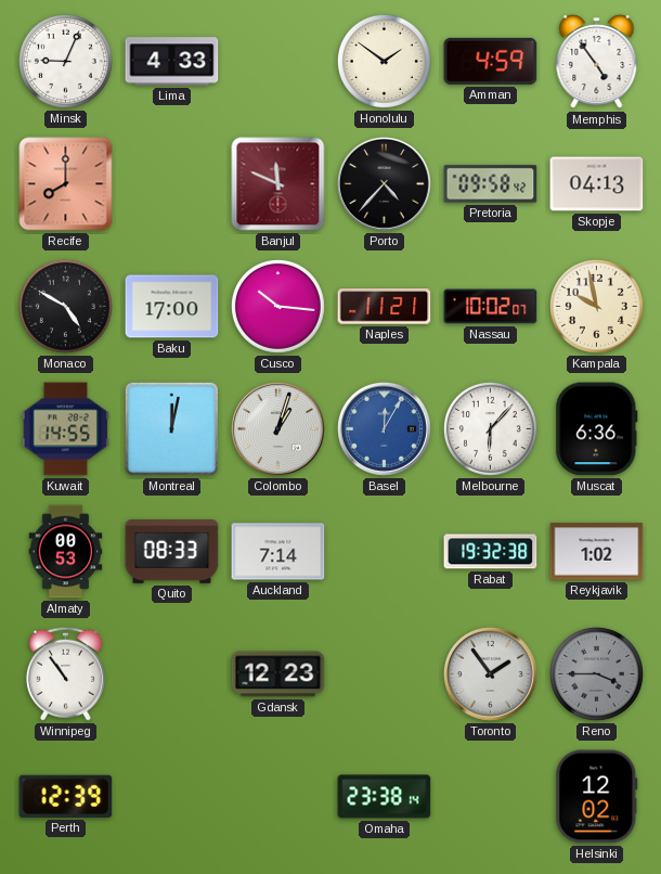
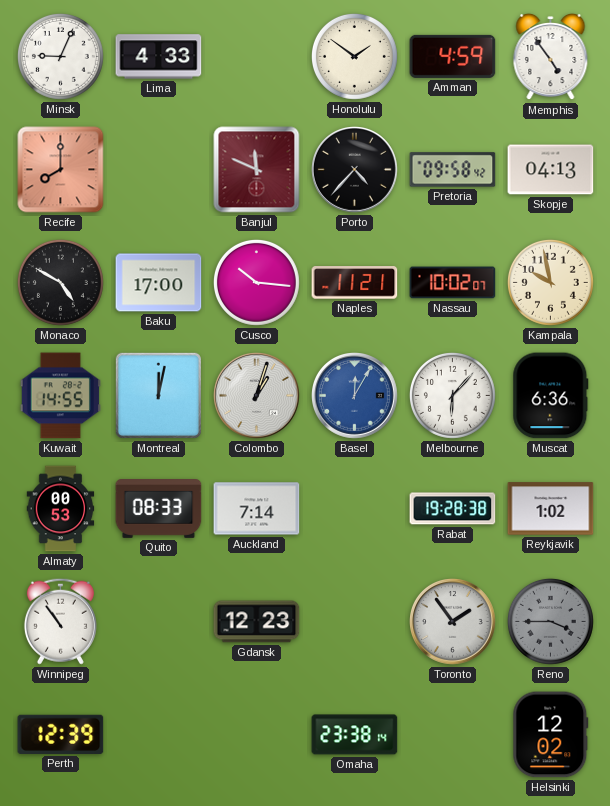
Rabat: 19:32 -> 19:28
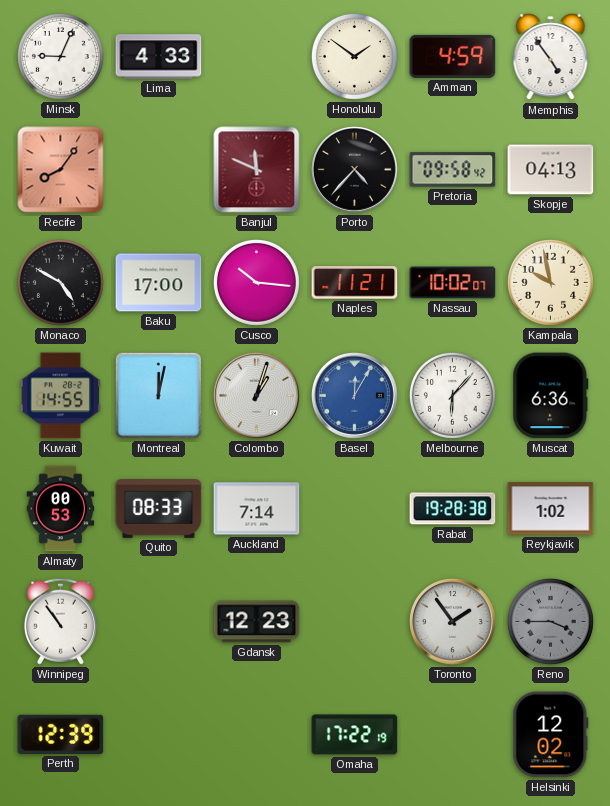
Recife: 8:00 -> 8:06
Omaha: 23:38 -> 17:22
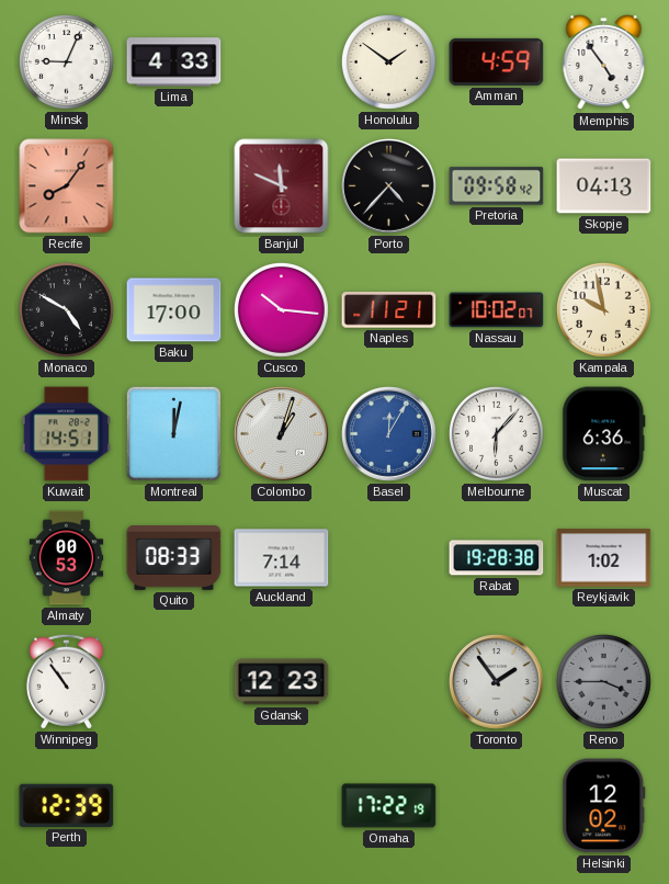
Kuwait: 14:55 -> 14:51
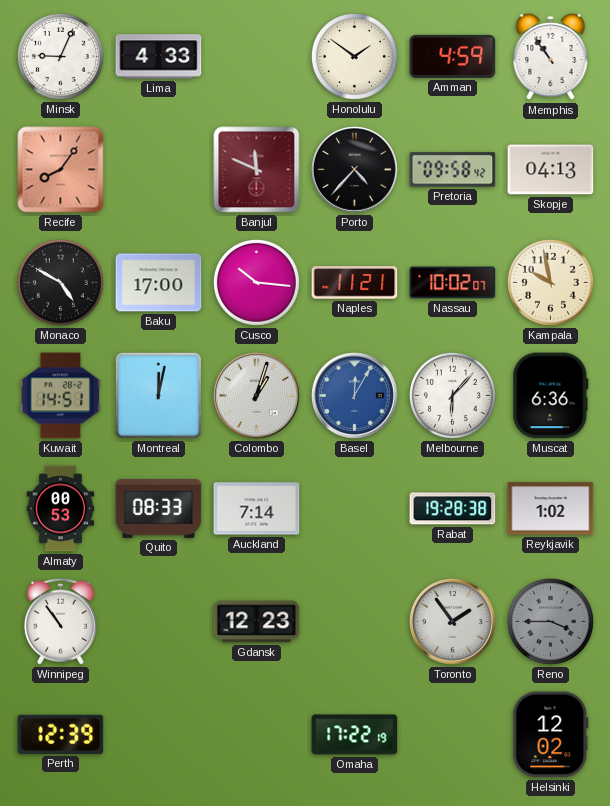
Memphis: 4:54 -> 10:54
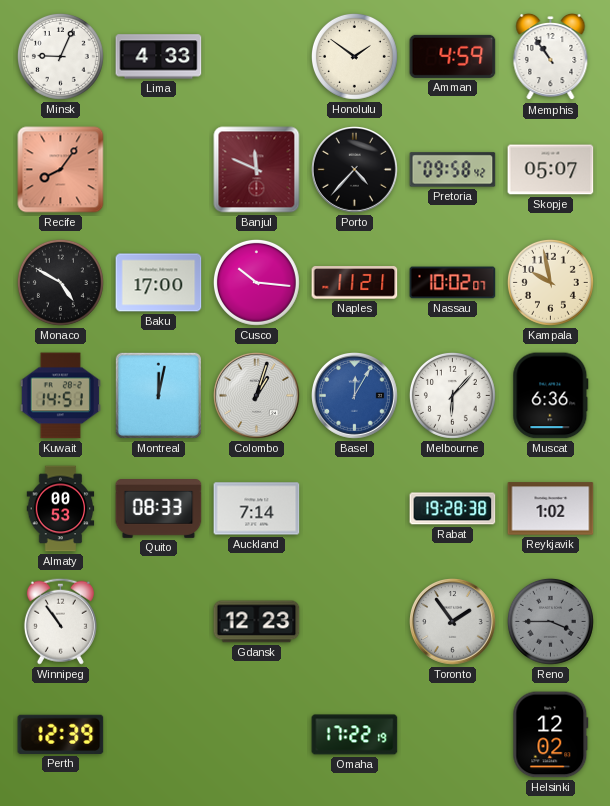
Skopje: 04:13 -> 05:07
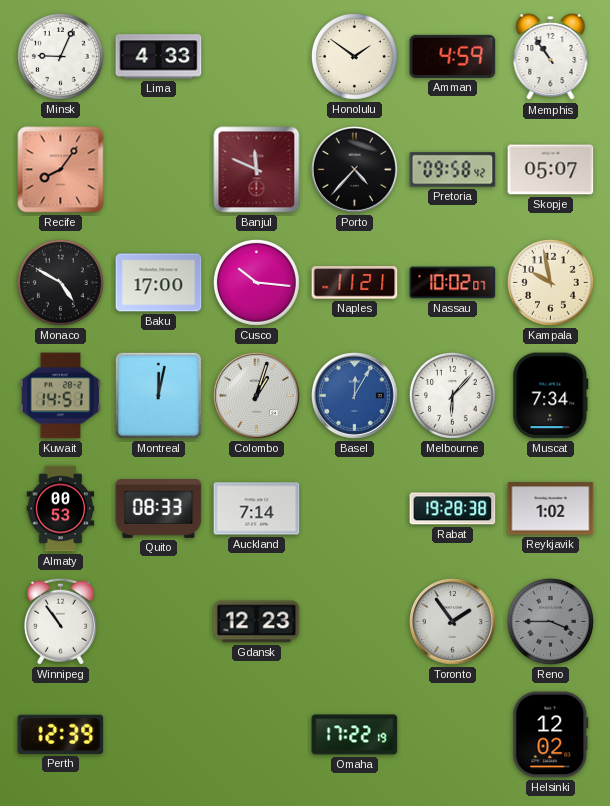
Muscat: 6:36 -> 7:34
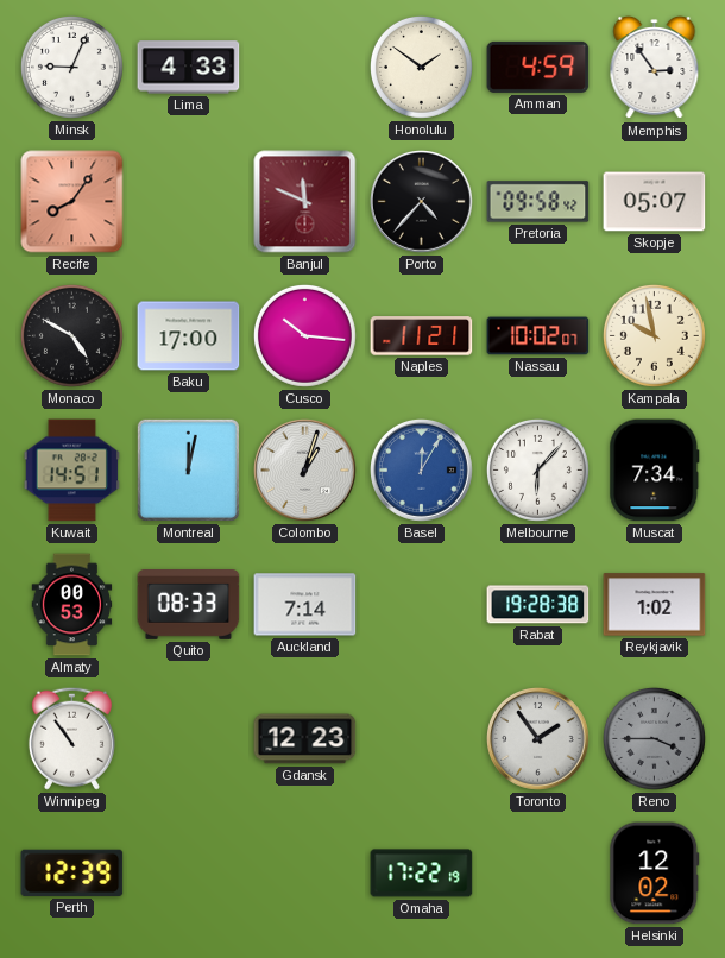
Memphis: 10:54 -> 2:54
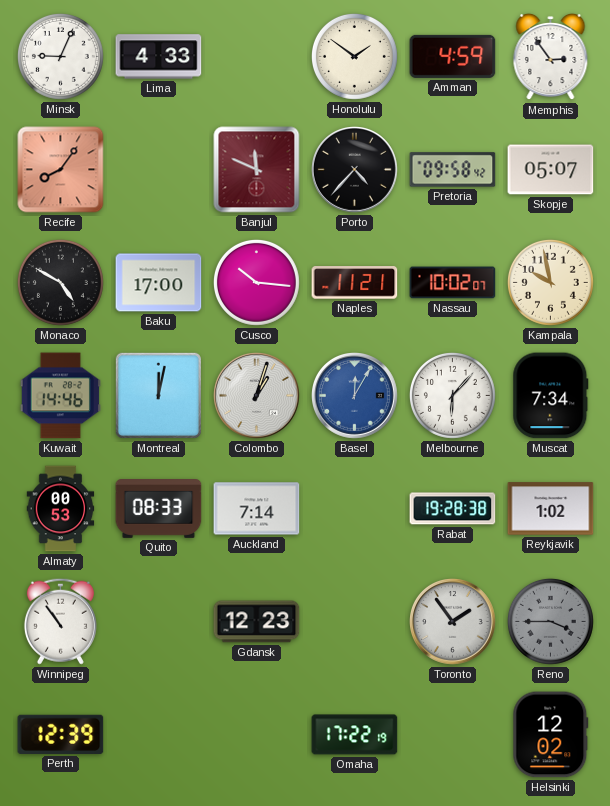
Kuwait: 14:51 -> 14:46
